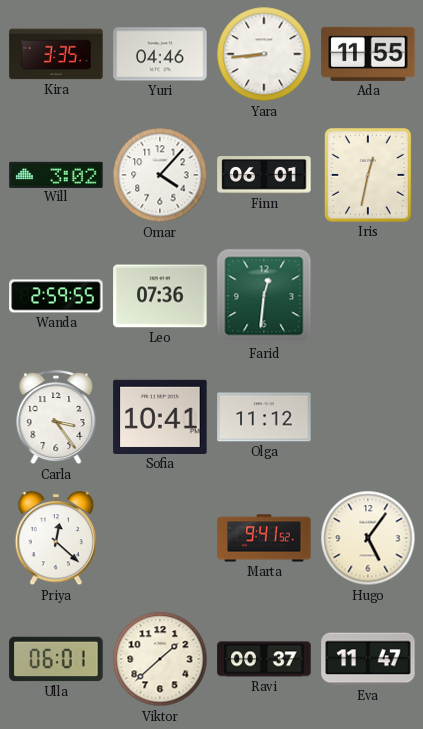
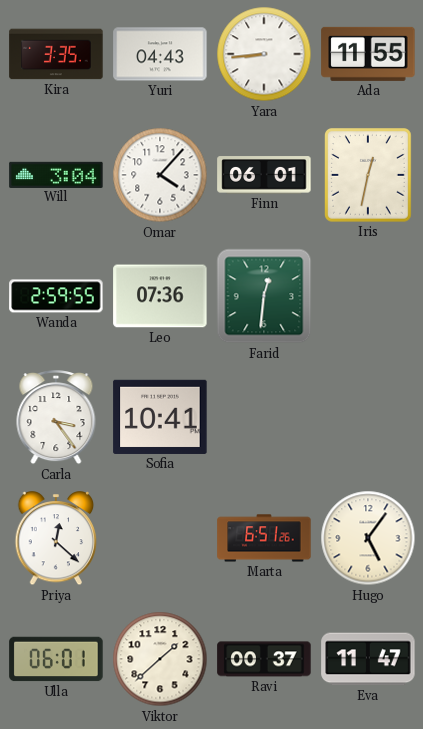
Yuri: 04:46 -> 04:43
Will: 3:02 -> 3:04
Olga: 11:12 -> none
Marta: 9:41 -> 6:51
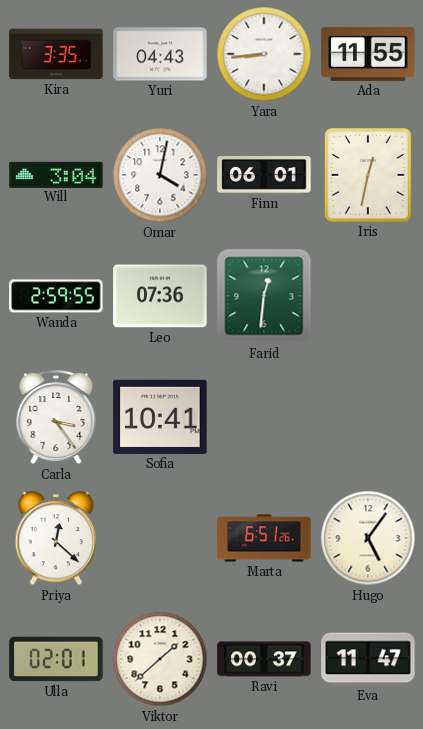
Omar: 4:07 -> 4:02
Ulla: 06:01 -> 02:01
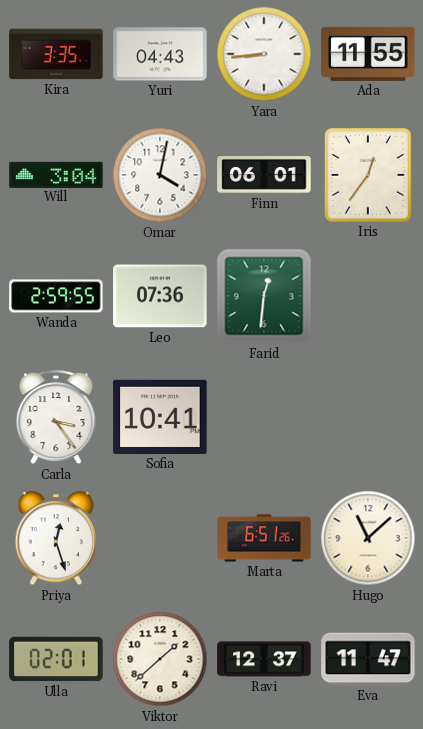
Iris: 12:32 -> 12:36
Priya: 12:22 -> 12:27
Hugo: 5:06 -> 11:08
Ravi: 00:37 -> 12:37
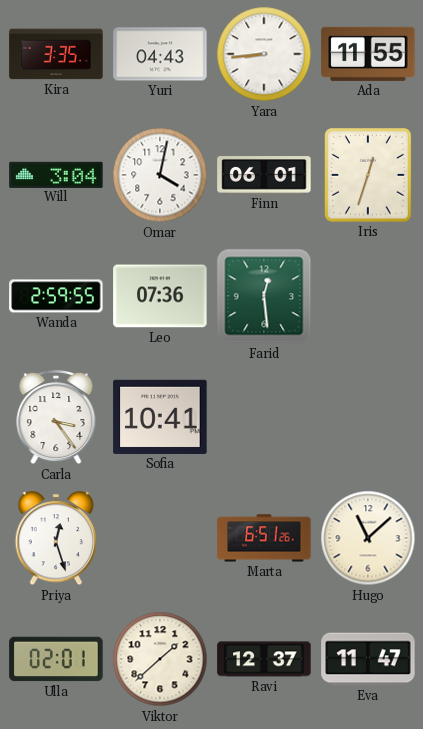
Iris: 12:36 -> 12:33
Farid: 12:31 -> 12:29
